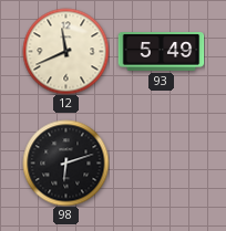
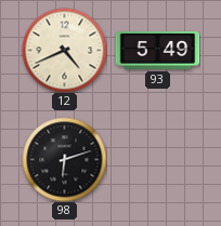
12: 11:41 -> 4:41
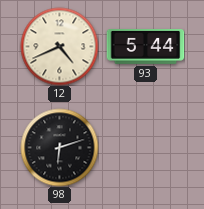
93: 5:49 -> 5:44
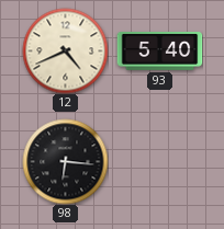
93: 5:44 -> 5:40
98: 6:12 -> 6:16
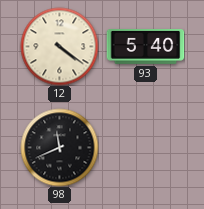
12: 4:41 -> 4:21
98: 6:16 -> 11:41
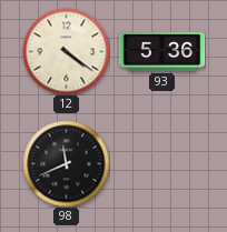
93: 5:40 -> 5:36
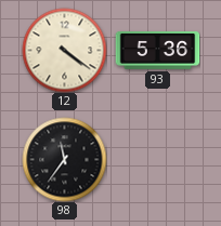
98: 11:41 -> 11:36
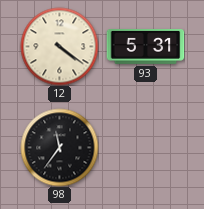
93: 5:36 -> 5:31
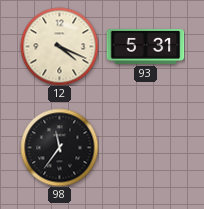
12: 4:21 -> 4:19
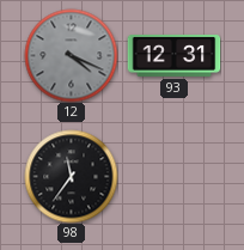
12 dial: cream -> grey
93: 5:31 -> 12:31
